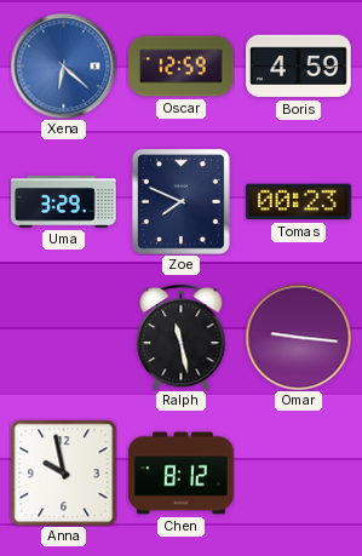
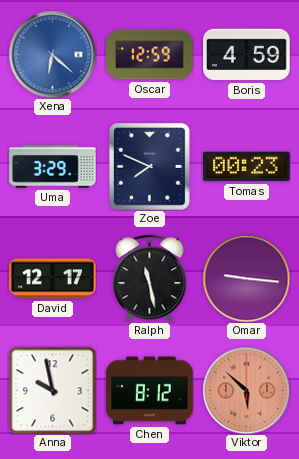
David: none -> 12:17
Viktor: none -> 5:52
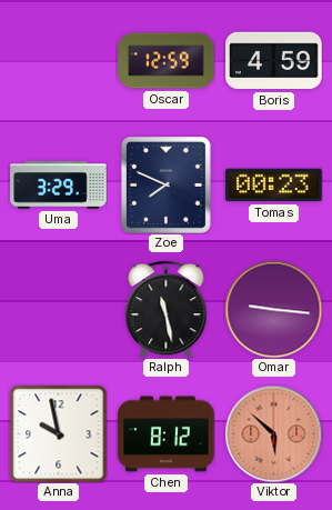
Xena: 6:22 -> none
David: 12:17 -> none
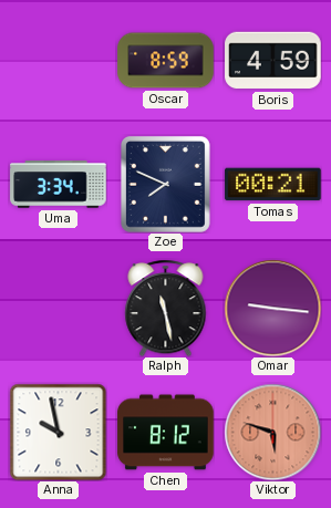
Oscar: 12:59 -> 8:59
Uma: 3:29 -> 3:34
Tomas: 00:23 -> 00:21
Viktor: 5:52 -> 5:48
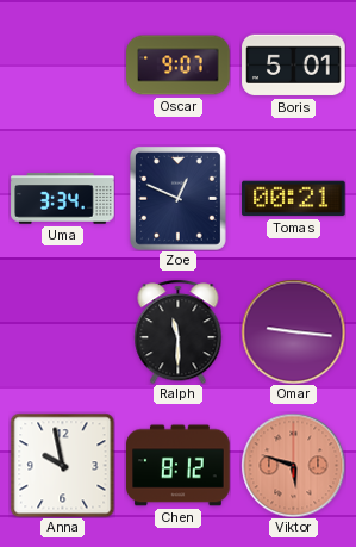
Oscar: 8:59 -> 9:07
Boris: 4:59 -> 5:01
Zoe: 7:49 -> 12:49
Ralph: 11:28 -> 11:30
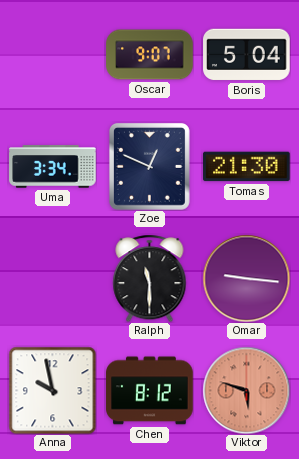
Boris: 5:01 -> 5:04
Tomas: 00:21 -> 21:30
